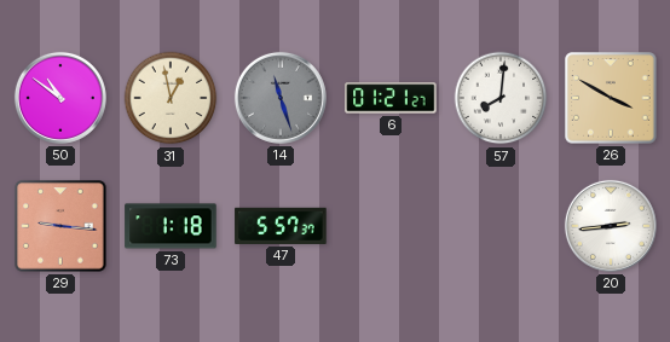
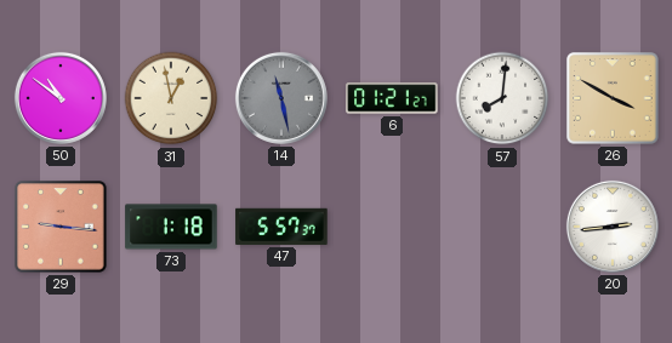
14: 11:27 -> 11:28
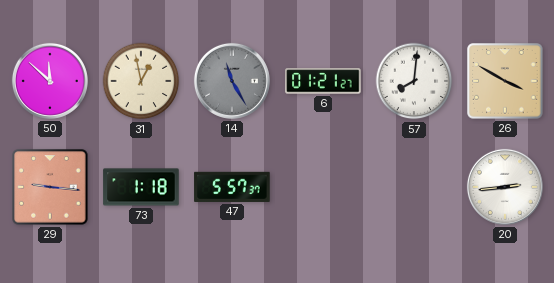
50: 10:51 -> 11:52
14: 11:28 -> 11:25
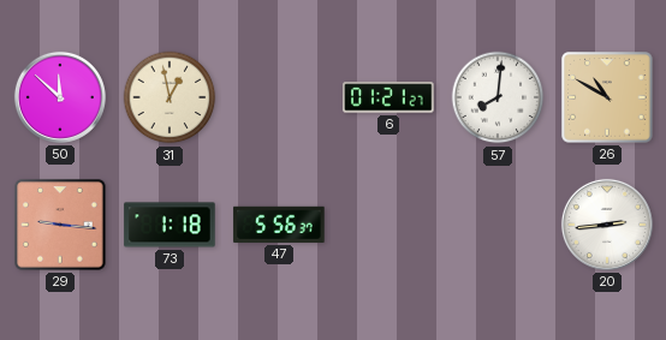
14: 11:25 -> none
26: 3:50 -> 10:50
47: 5:57 -> 5:56
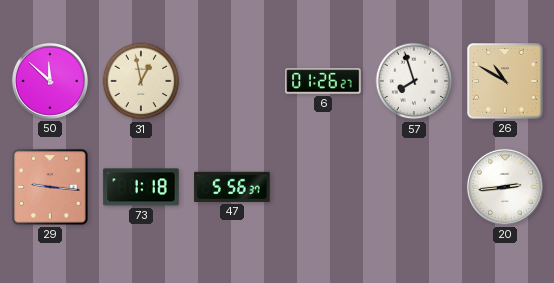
6: 01:21 -> 01:26
57: 8:01 -> 7:57
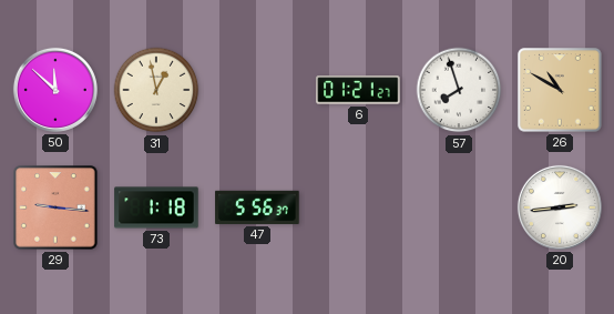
6: 01:26 -> 01:21
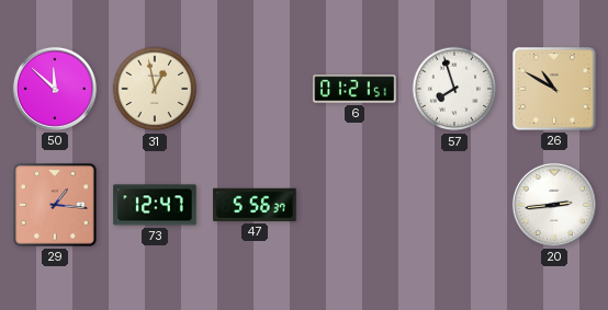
6: 01:21:27 -> 01:21:51
29: 9:16 -> 1:16
73: 1:18 -> 12:47
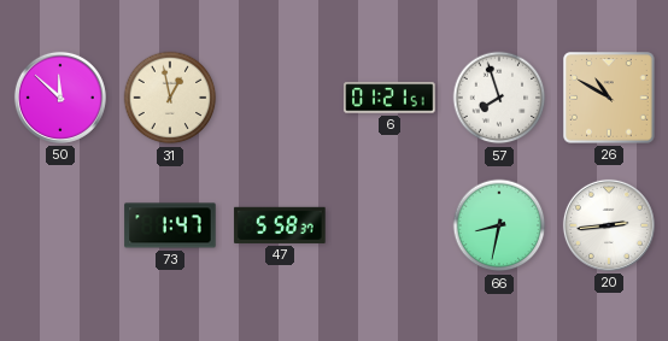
29: 1:16 -> none
73: 12:47 -> 1:47
47: 5:56 -> 5:58
66: none -> 8:32
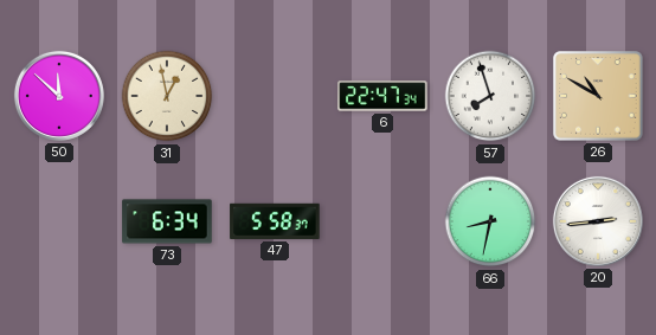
6: 01:21 -> 22:47
73: 1:47 -> 6:34
